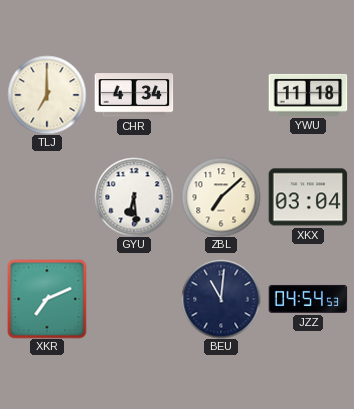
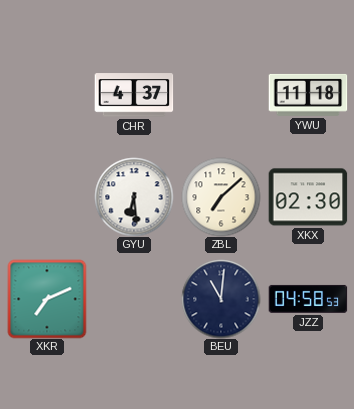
TLJ: 7:00 -> none
CHR: 4:34 -> 4:37
XKX: 03:04 -> 02:30
JZZ: 04:54 -> 04:58
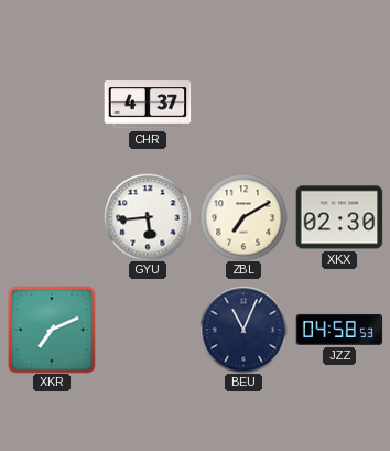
YWU: 11:18 -> none
GYU: 6:29 -> 5:44
ZBL: 7:08 -> 7:10
BEU: 11:01 -> 11:04
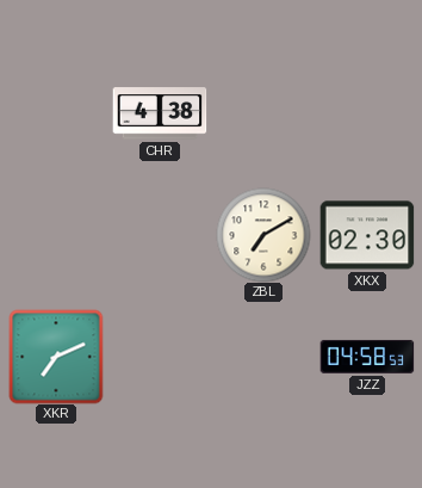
CHR: 4:37 -> 4:38
GYU: 5:44 -> none
BEU: 11:04 -> none
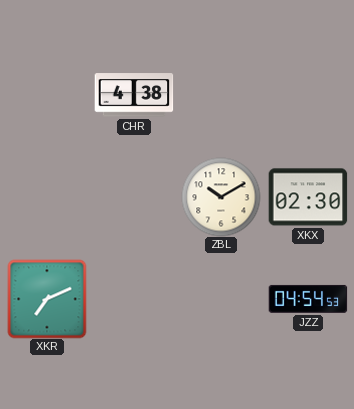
ZBL: 7:10 -> 10:10
JZZ: 04:58 -> 04:54
